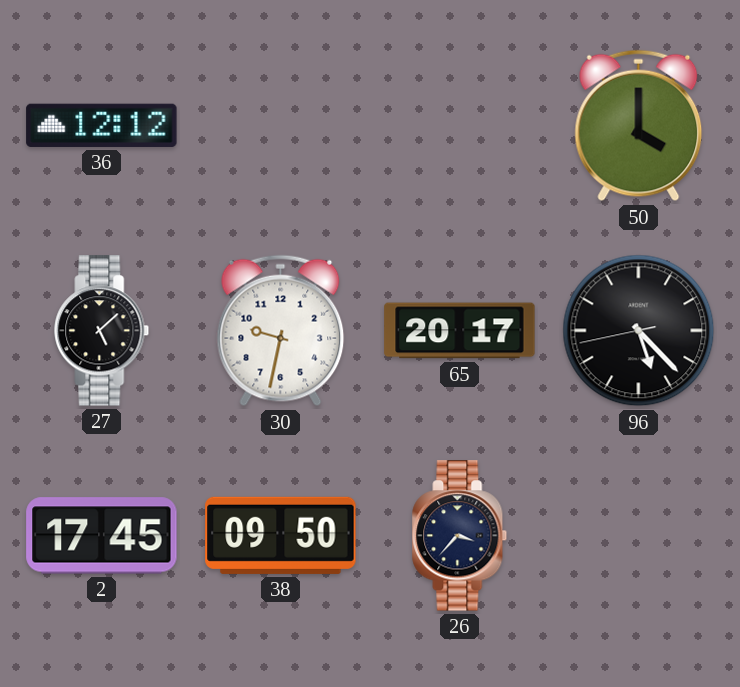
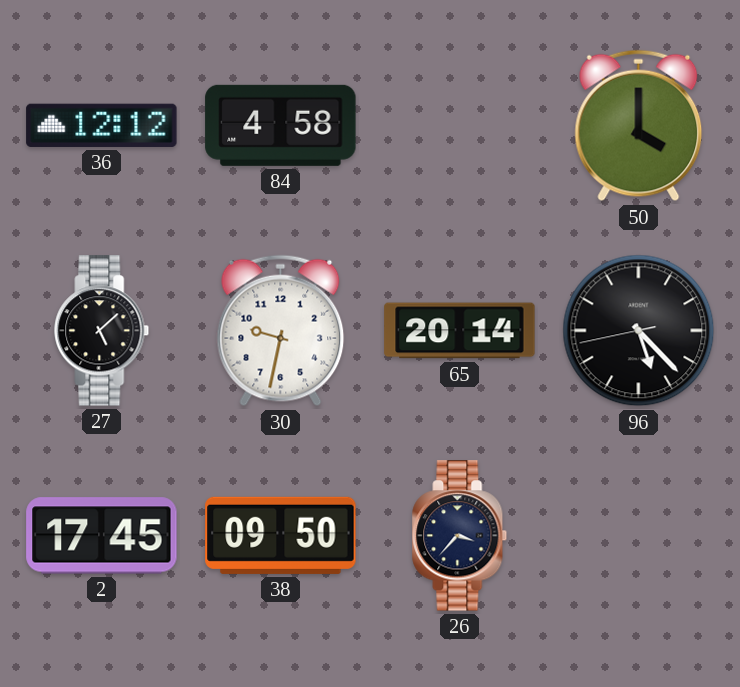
84: none -> 4:58
65: 20:17 -> 20:14
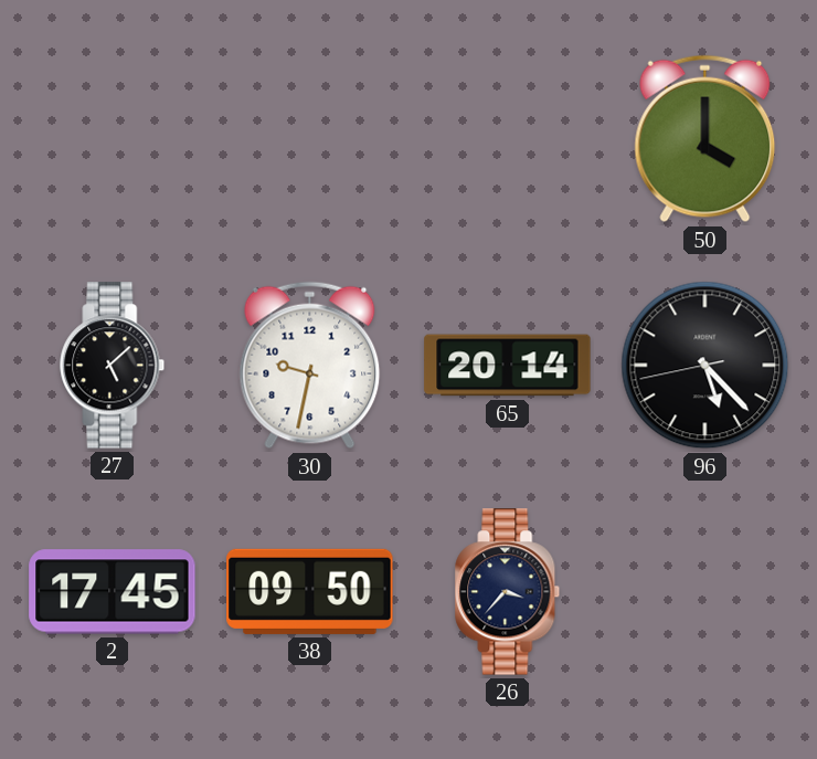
36: 12:12 -> none
84: 4:58 -> none
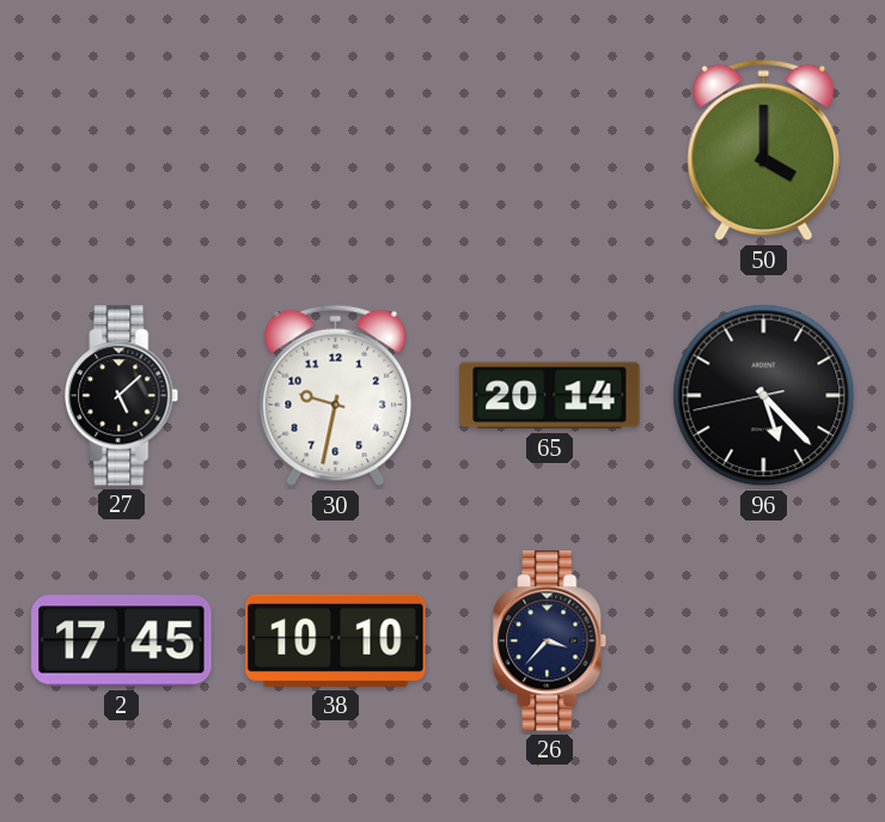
38: 09:50 -> 10:10
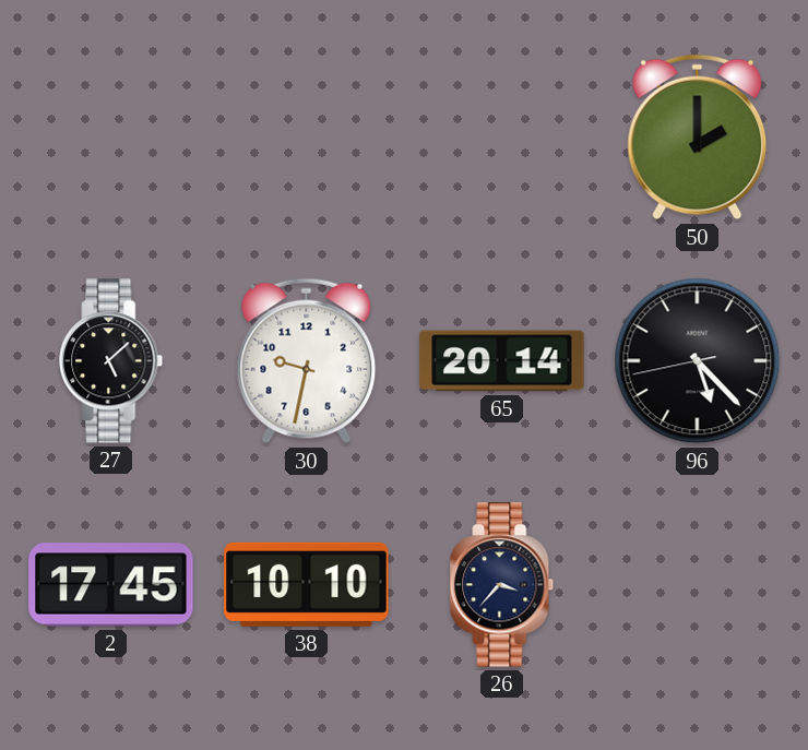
50: 4:00 -> 2:00
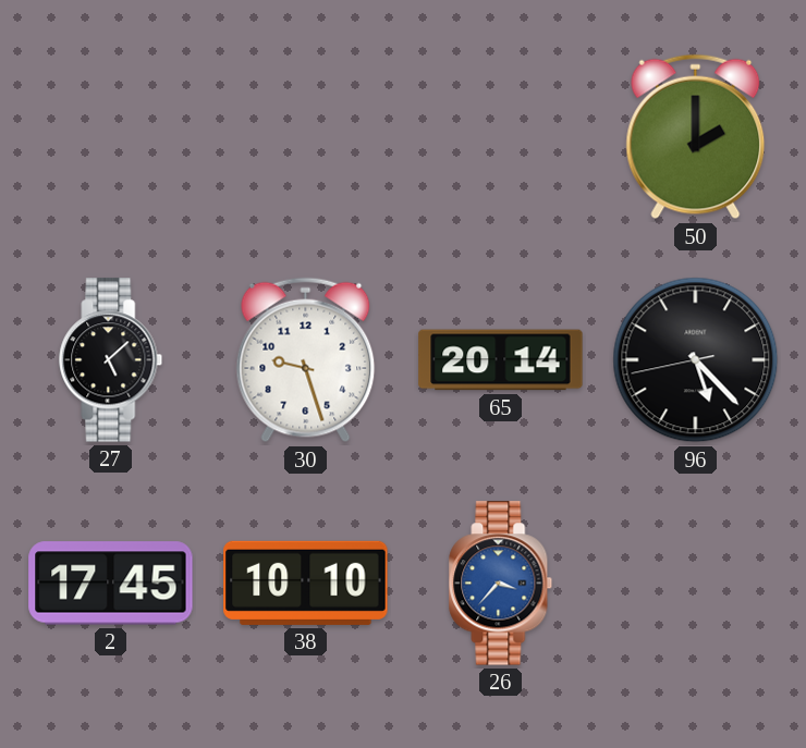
30: 9:32 -> 9:27
26 dial: navy -> blue
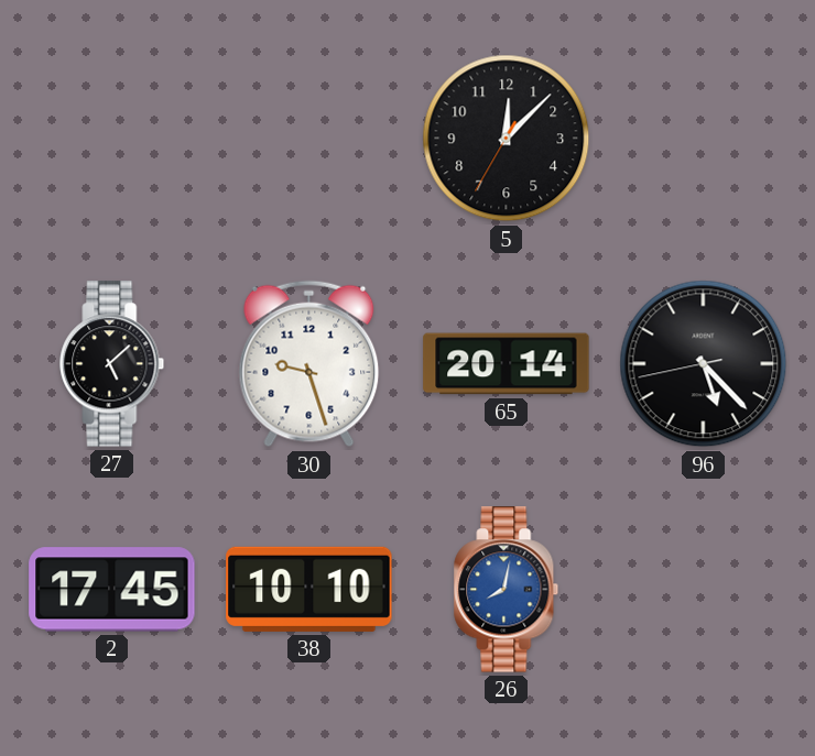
5: none -> 12:07
50: 2:00 -> none
26: 3:37 -> 8:02
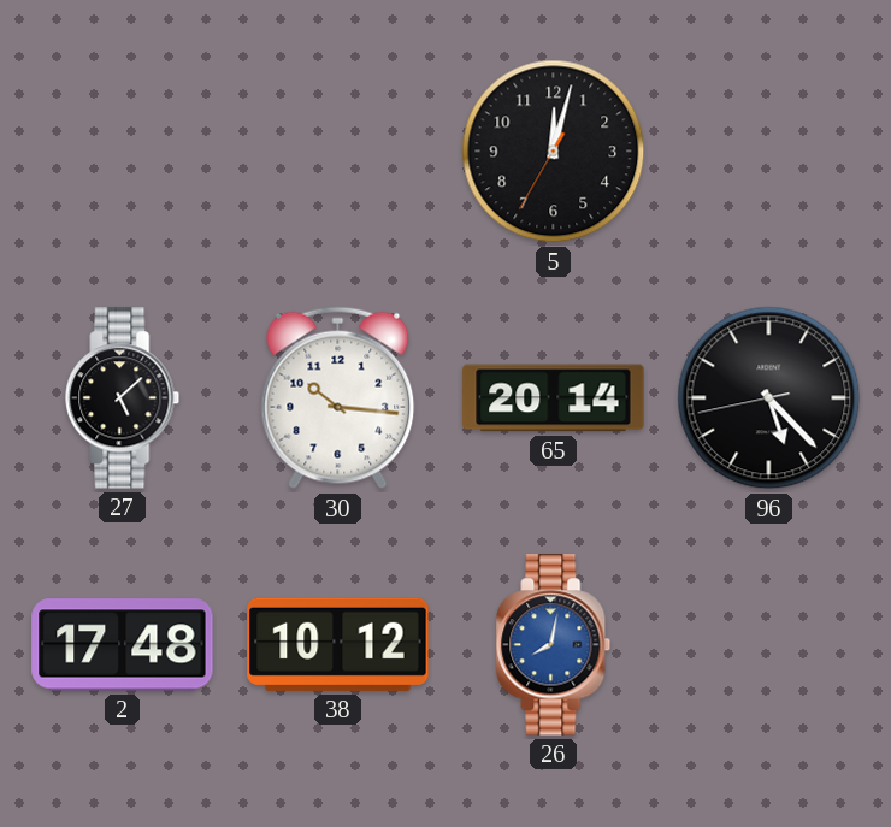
5: 12:07 -> 12:02
30: 9:27 -> 10:16
2: 17:45 -> 17:48
38: 10:10 -> 10:12
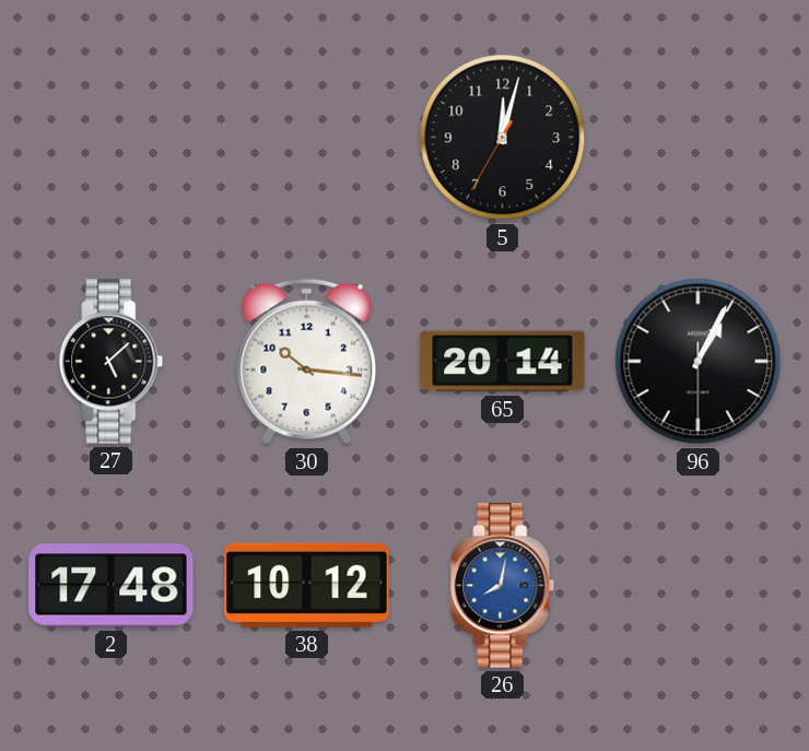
96: 5:22 -> 1:04
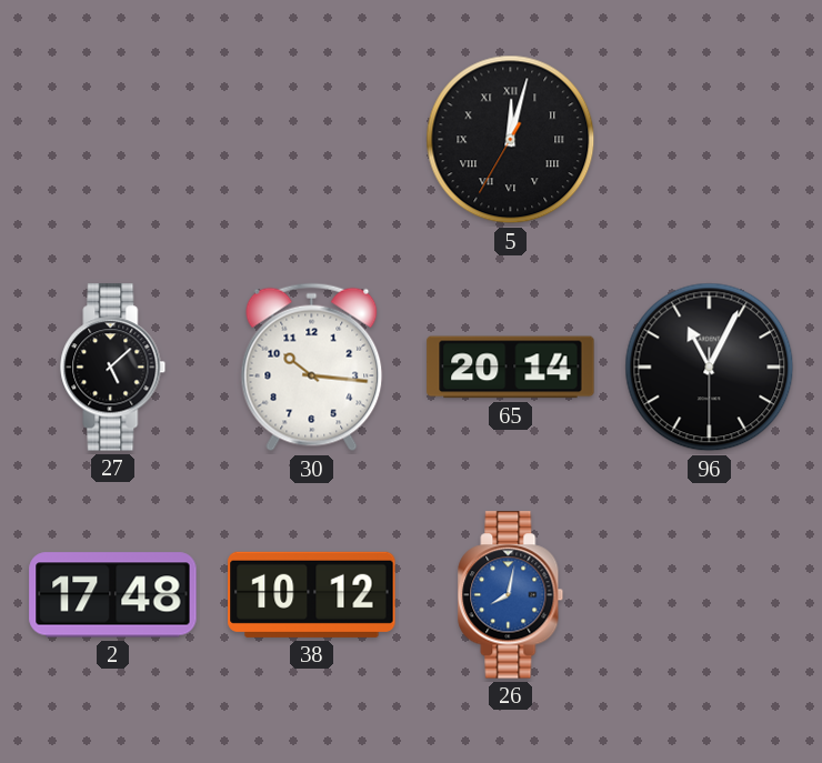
5 numerals: Arabic -> Roman
96: 1:04 -> 11:04
